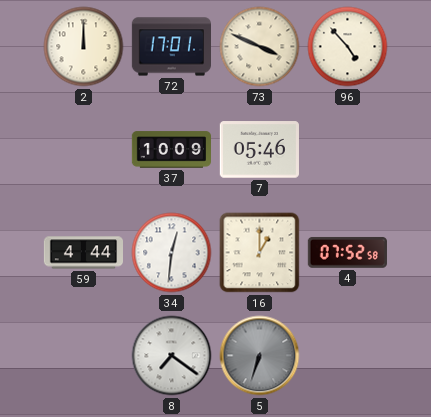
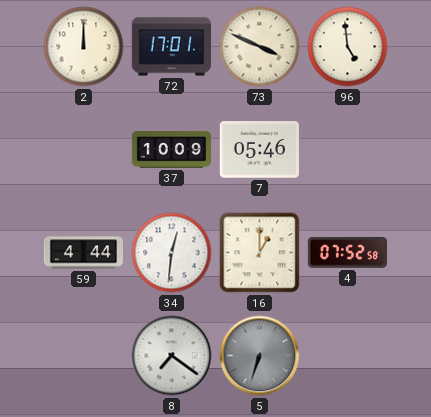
96: 4:53 -> 4:59
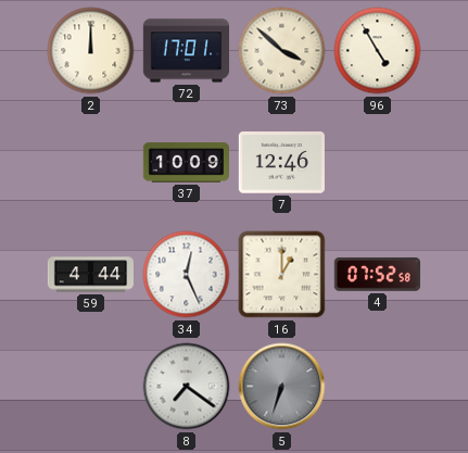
73: 3:49 -> 3:52
96: 4:59 -> 4:55
7: 05:46 -> 12:46
34: 12:31 -> 12:26
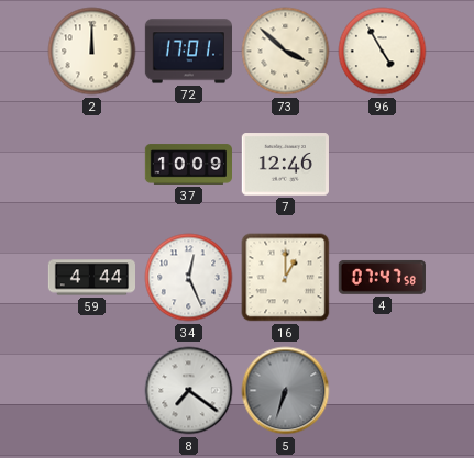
4: 07:52 -> 07:47
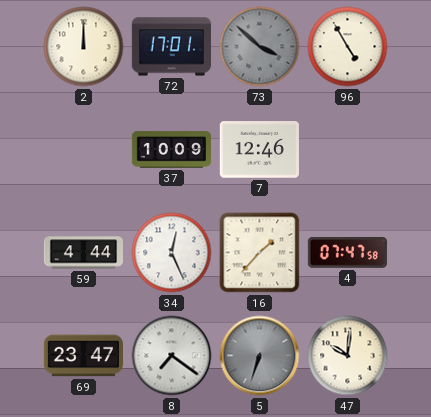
73 dial: cream -> grey
16: 1:00 -> 1:37
69: none -> 23:47
47: none -> 10:01
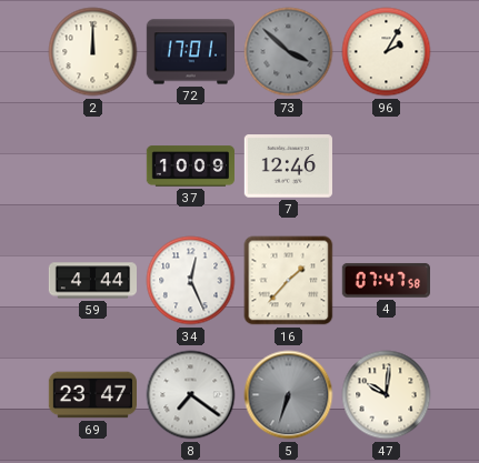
96: 4:55 -> 2:05
